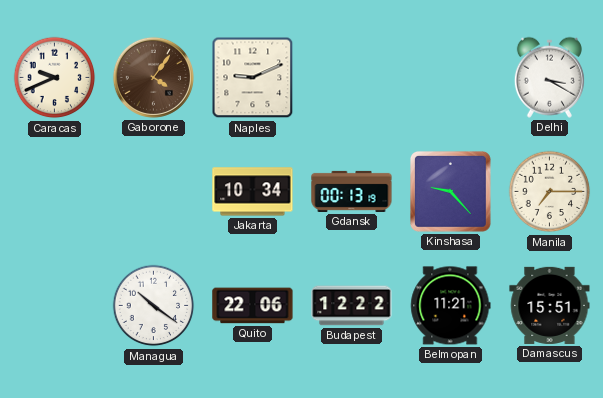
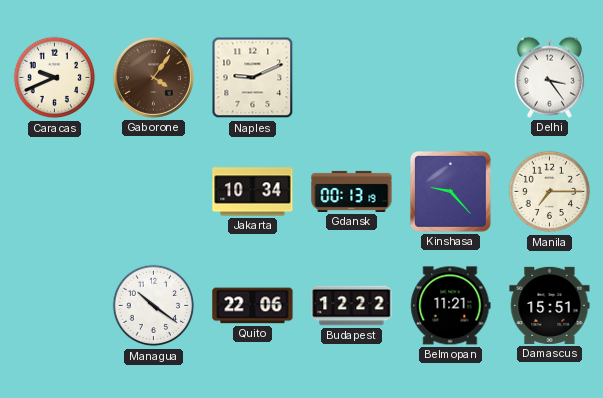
Delhi: 3:20 -> 3:24
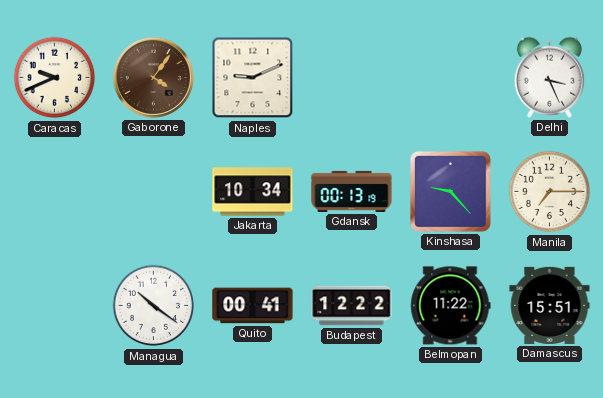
Delhi: 3:24 -> 3:26
Quito: 22:06 -> 00:41
Belmopan: 11:21 -> 11:22
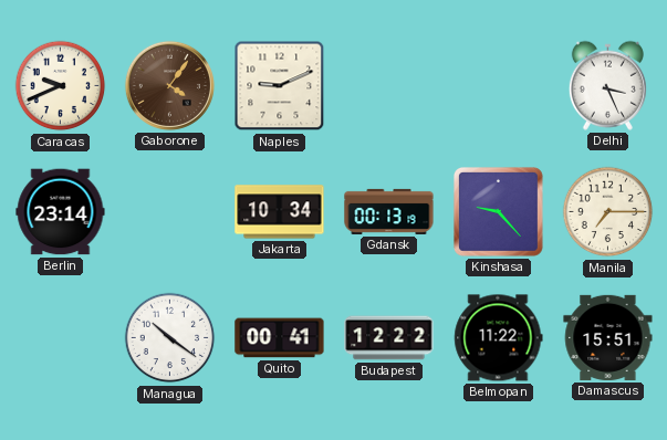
Berlin: none -> 23:14
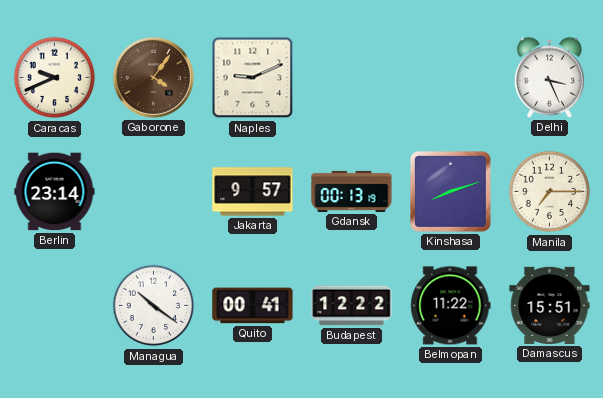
Jakarta: 10:34 -> 9:57
Kinshasa: 9:23 -> 8:12
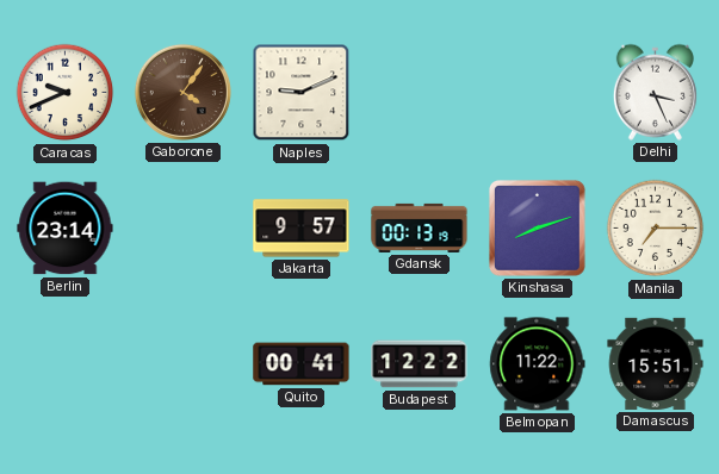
Managua: 10:21 -> none
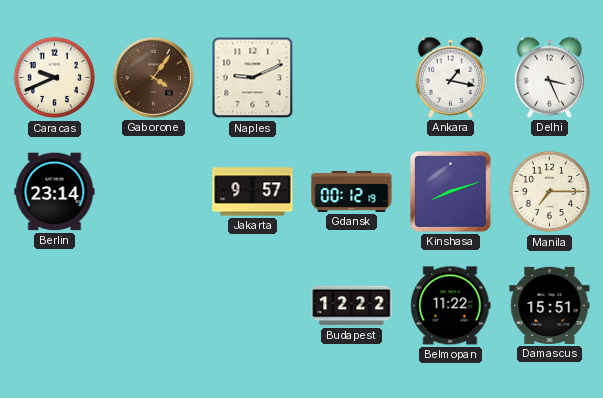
Ankara: none -> 1:17
Gdansk: 00:13 -> 00:12
Quito: 00:41 -> none
